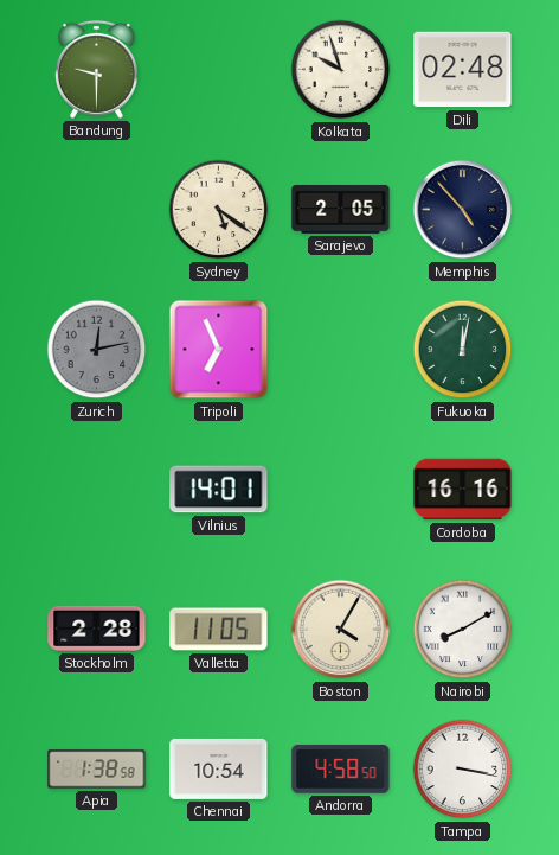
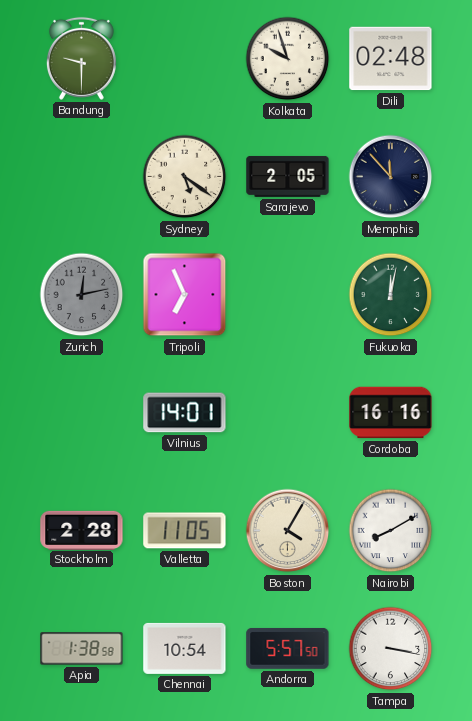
Memphis: 4:53 -> 11:53
Andorra: 4:58 -> 5:57
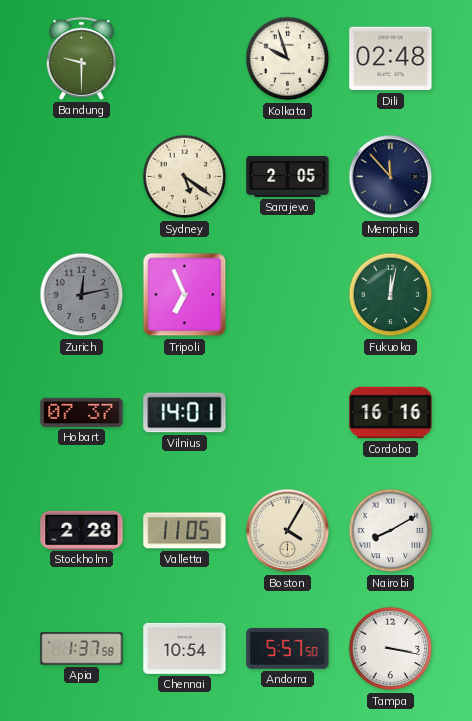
Hobart: none -> 07:37
Apia: 1:38 -> 1:37
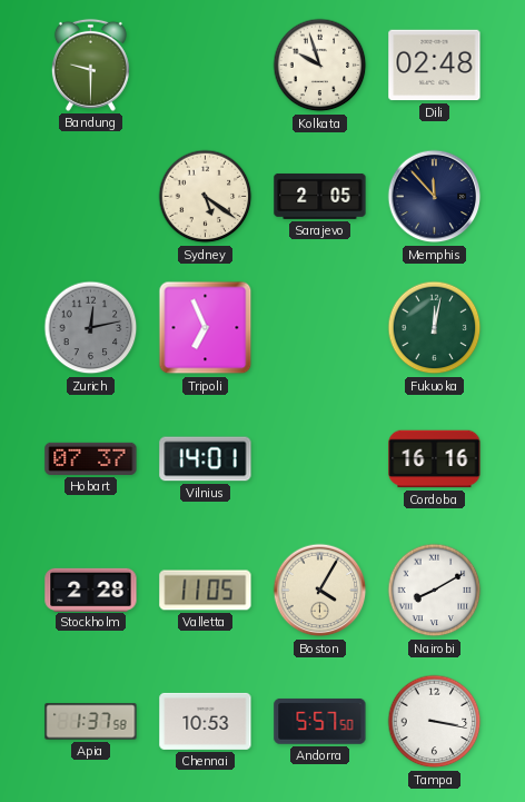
Chennai: 10:54 -> 10:53
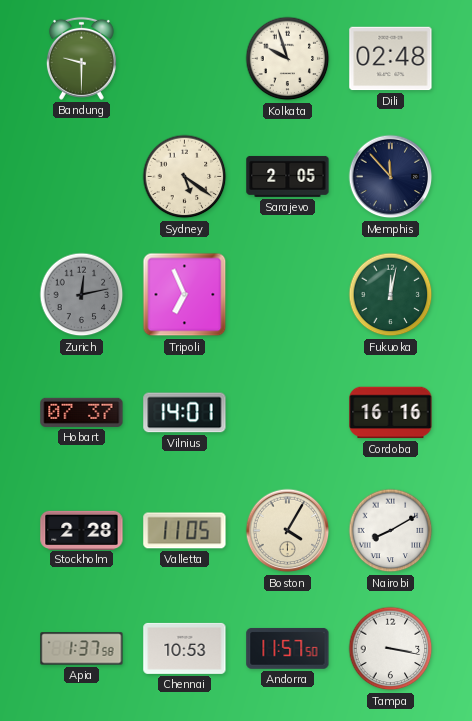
Andorra: 5:57 -> 11:57
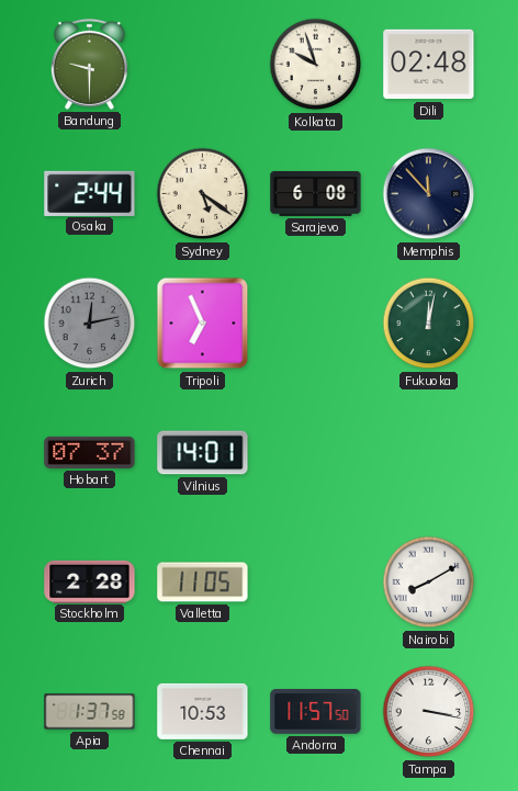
Osaka: none -> 2:44
Sarajevo: 2:05 -> 6:08
Cordoba: 16:16 -> none
Boston: 4:05 -> none
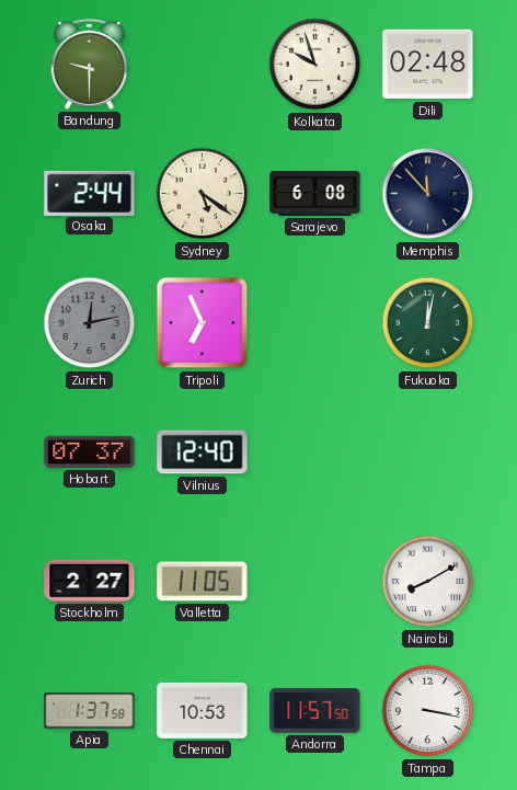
Vilnius: 14:01 -> 12:40
Stockholm: 2:28 -> 2:27
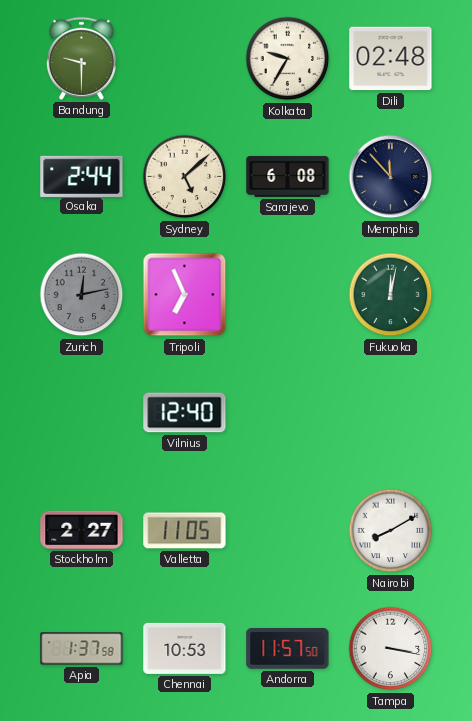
Kolkata: 9:57 -> 9:35
Sydney: 5:21 -> 5:08
Hobart: 07:37 -> none
